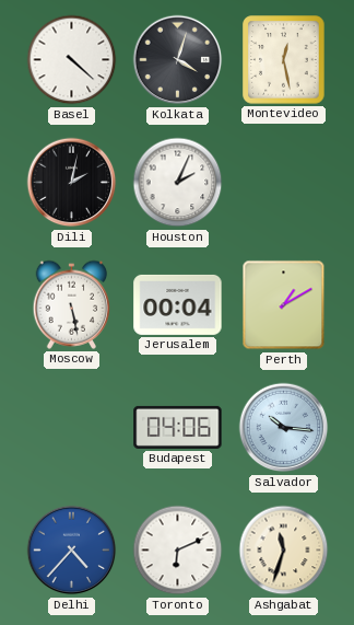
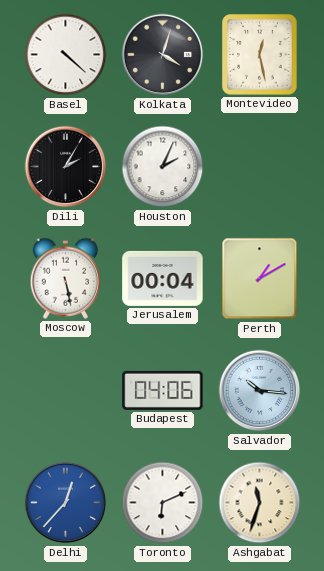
Dili: 2:02 -> 2:05
Delhi: 4:37 -> 12:37
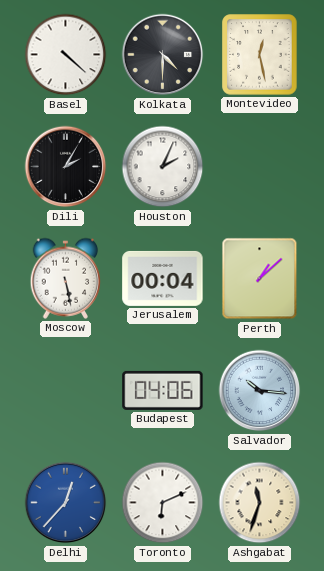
Kolkata: 4:03 -> 4:30
Perth: 1:10 -> 1:08
